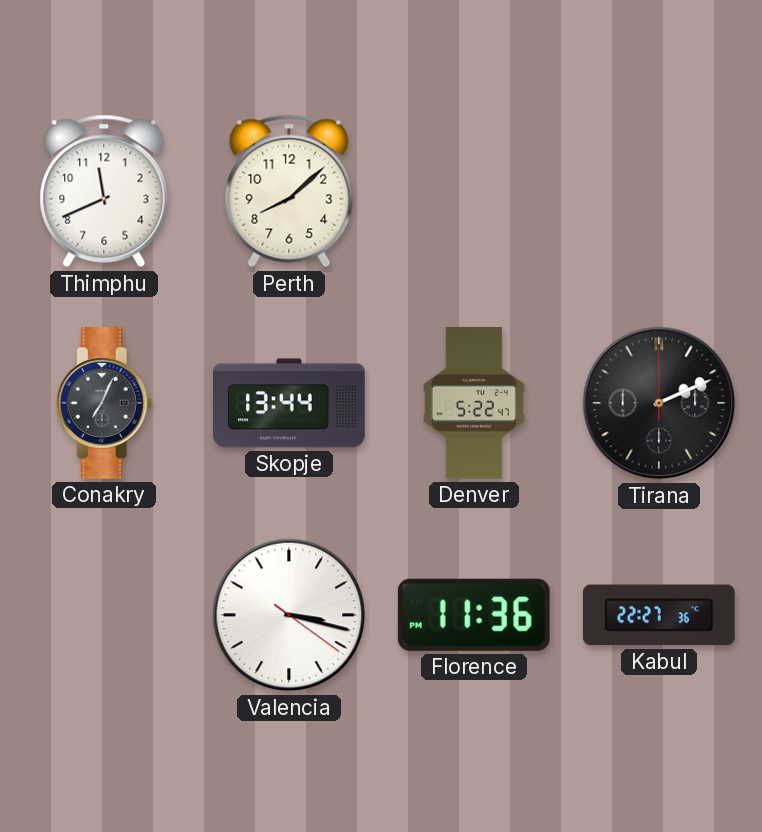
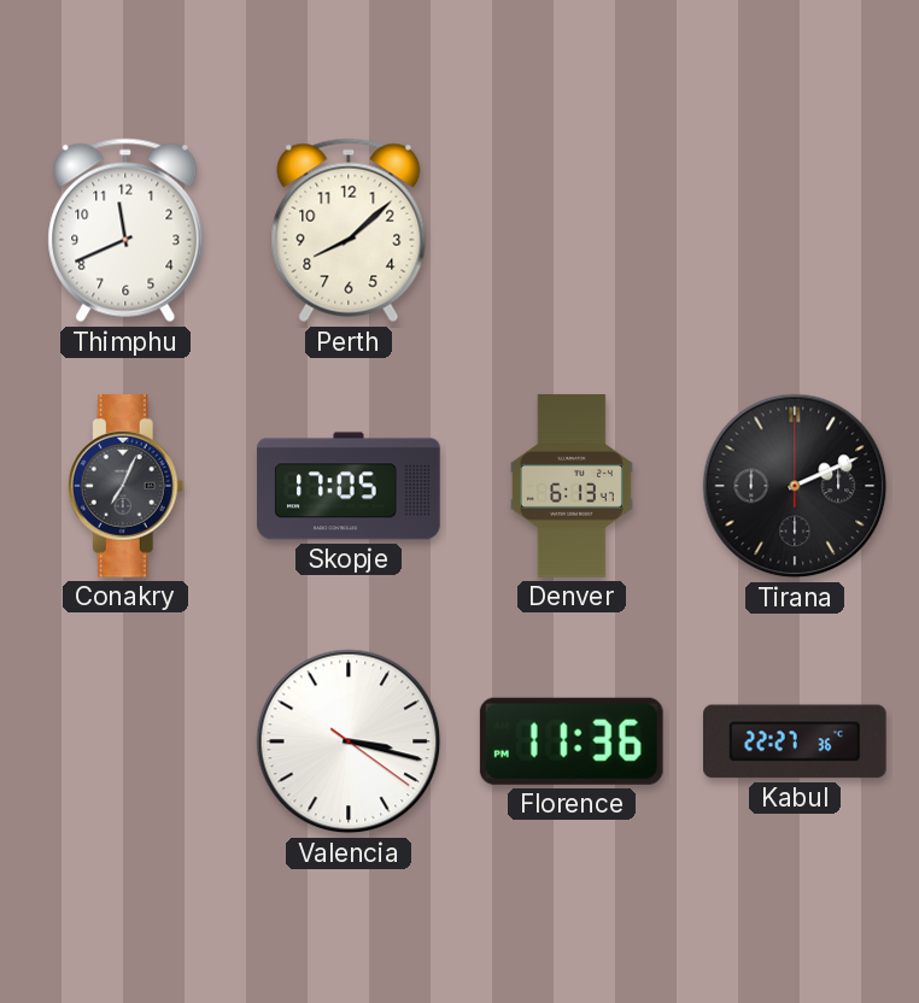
Skopje: 13:44 -> 17:05
Denver: 5:22 -> 6:13
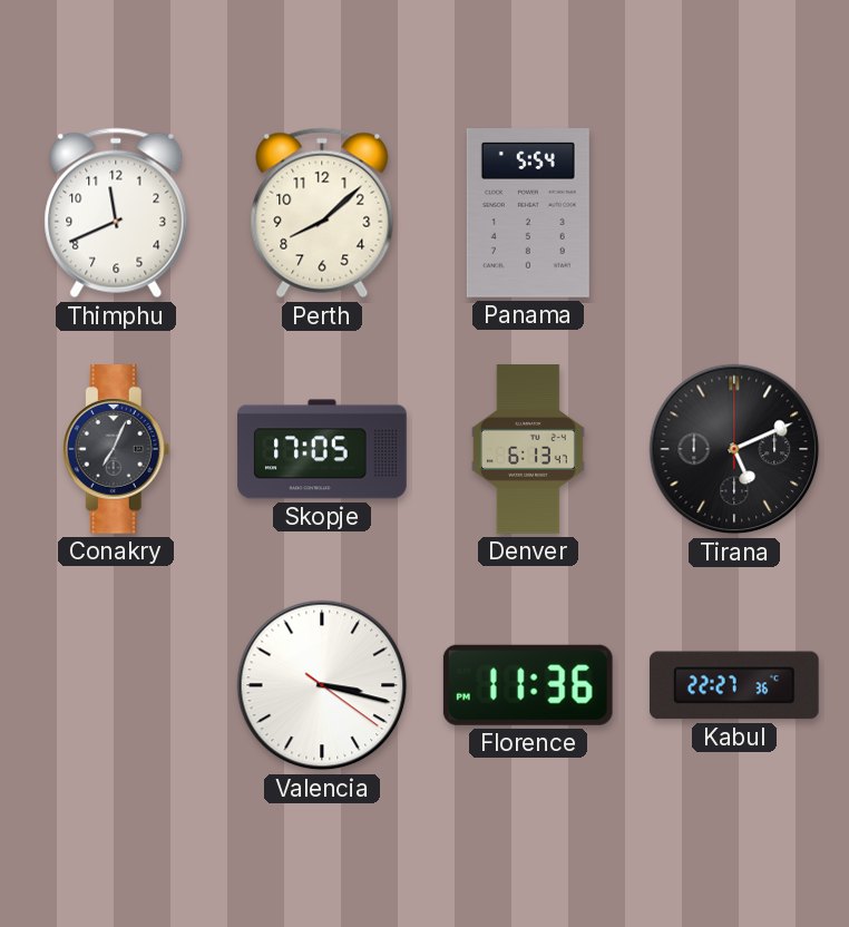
Panama: none -> 5:54
Tirana: 2:11 -> 5:11
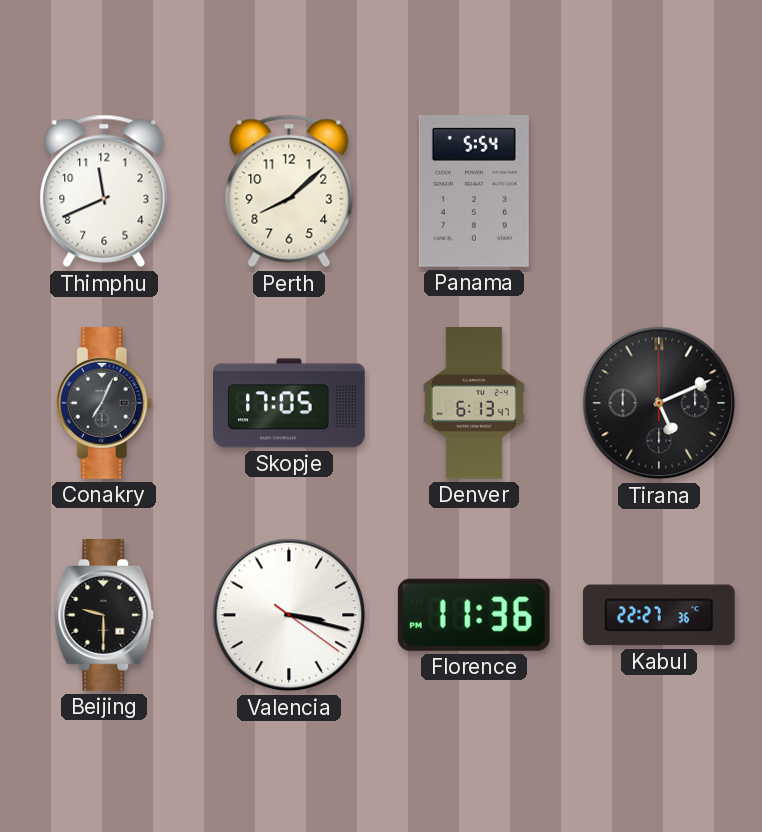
Beijing: none -> 9:30
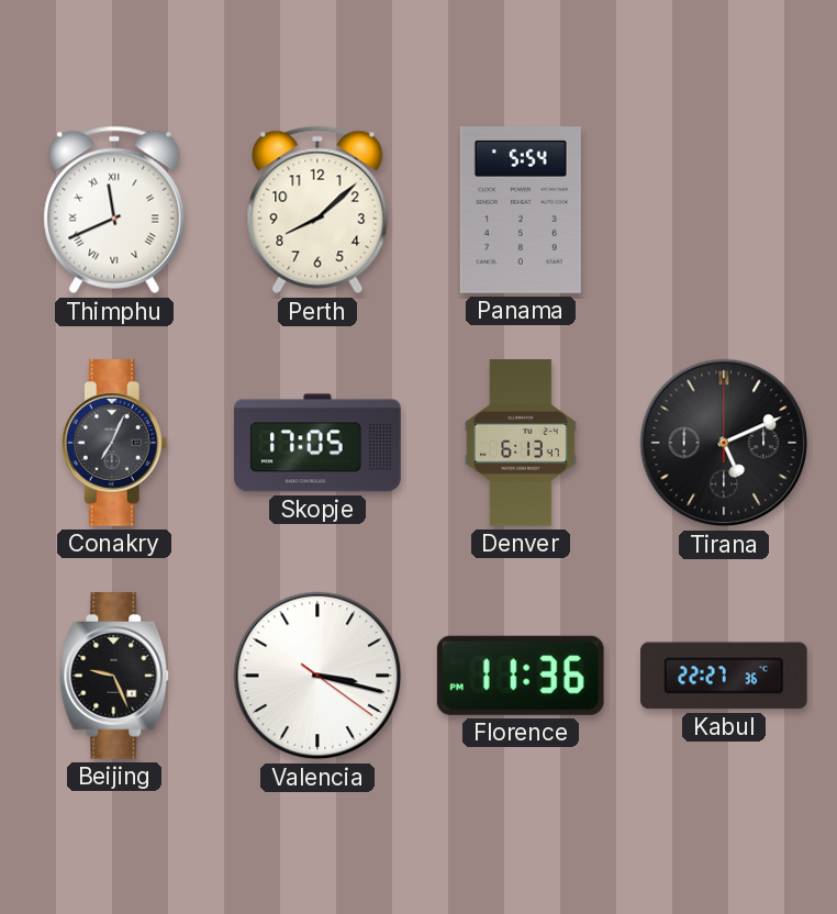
Thimphu numerals: Arabic -> Roman
Beijing: 9:30 -> 9:26
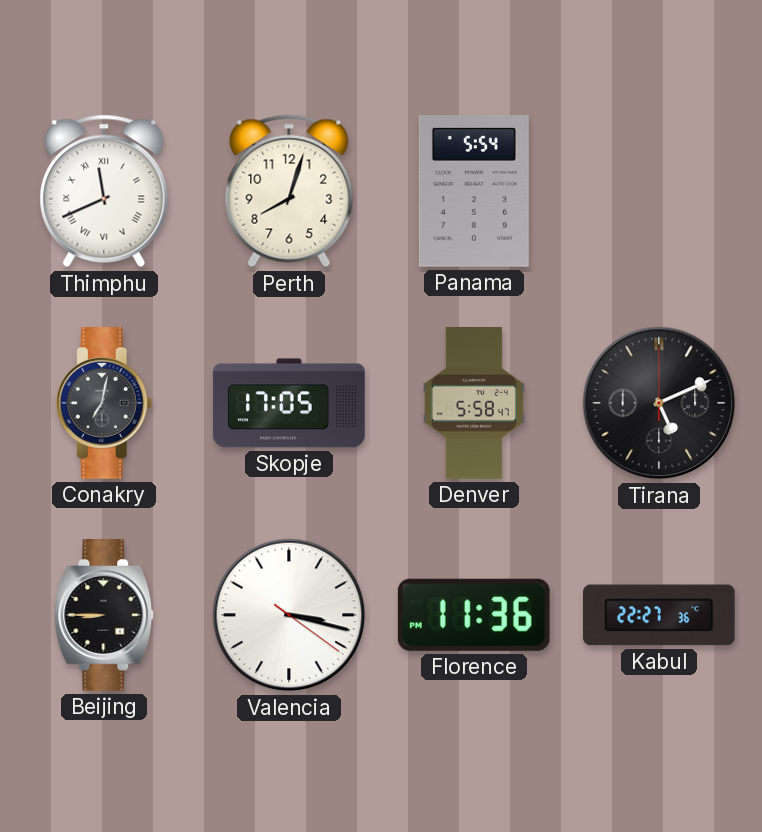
Perth: 8:08 -> 8:03
Conakry: 7:04 -> 7:02
Denver: 6:13 -> 5:58
Beijing: 9:26 -> 8:45
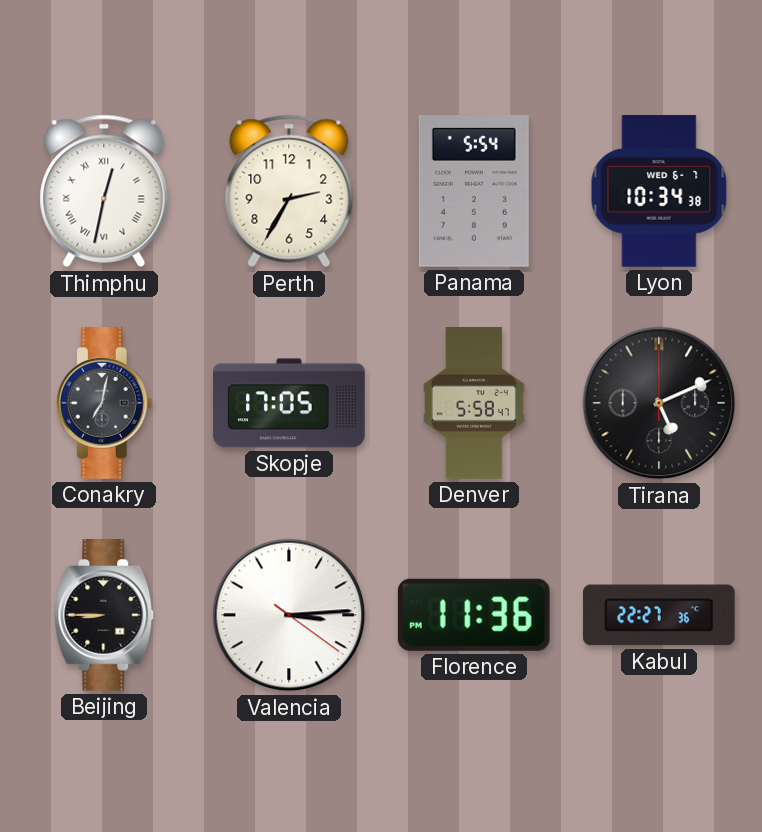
Thimphu: 11:41 -> 12:32
Perth: 8:03 -> 2:35
Lyon: none -> 10:34
Valencia: 3:17 -> 3:14
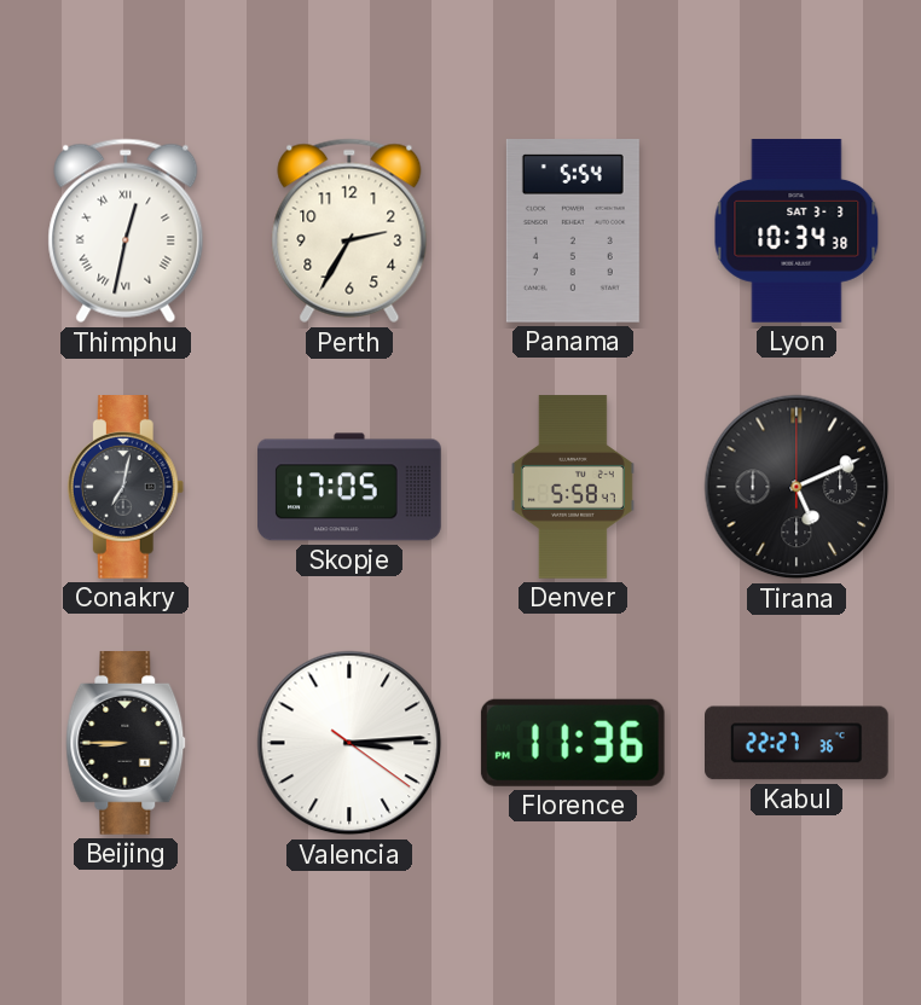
Lyon date: WED 6-7 -> SAT 3-3
